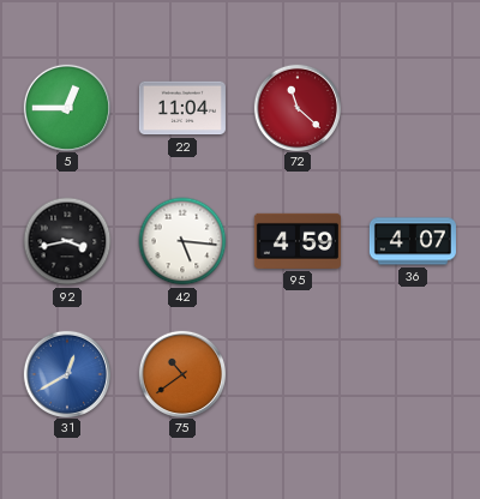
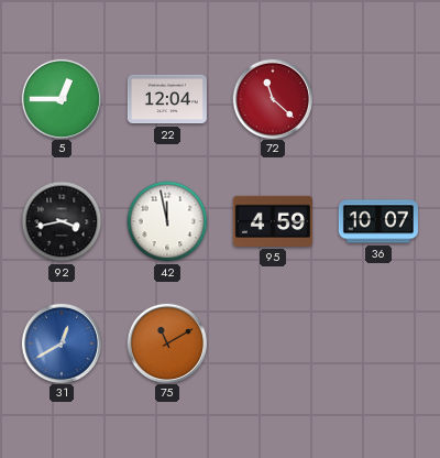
22: 11:04 -> 12:04
42: 5:16 -> 11:58
36: 4:07 -> 10:07
75: 10:39 -> 11:10
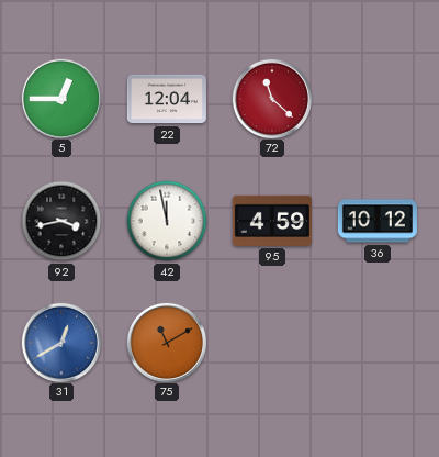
36: 10:07 -> 10:12
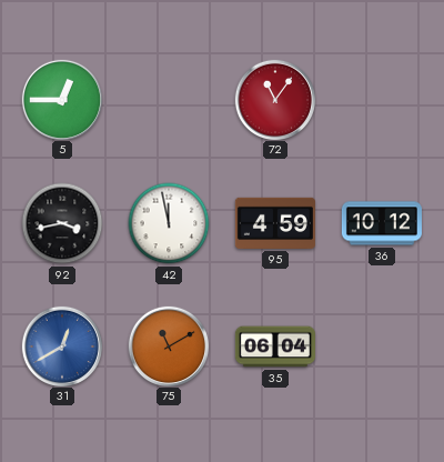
22: 12:04 -> none
72: 11:22 -> 11:06
35: none -> 06:04
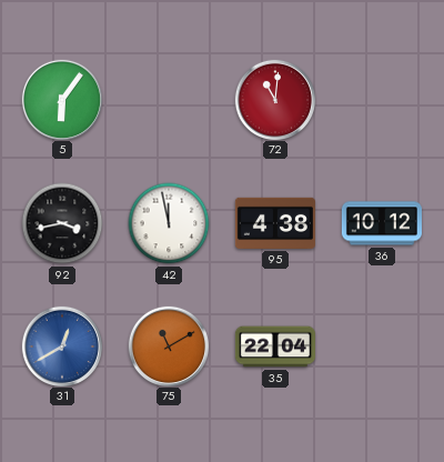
5: 12:45 -> 6:06
72: 11:06 -> 11:01
95: 4:59 -> 4:38
35: 06:04 -> 22:04
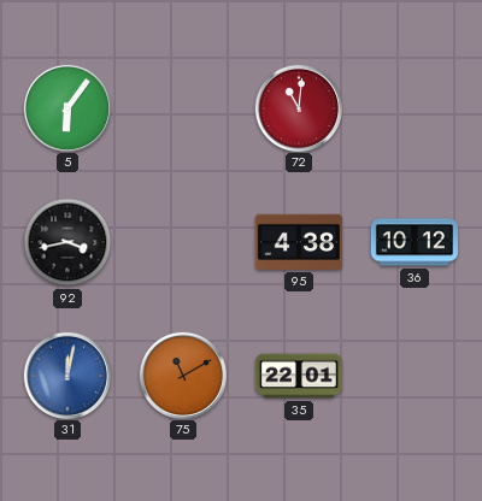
42: 11:58 -> none
31: 12:40 -> 12:02
35: 22:04 -> 22:01
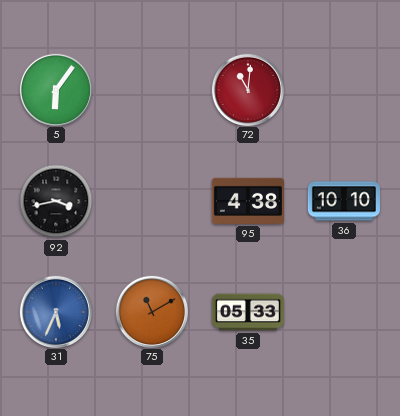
36: 10:12 -> 10:10
31: 12:02 -> 5:34
35: 22:01 -> 05:33
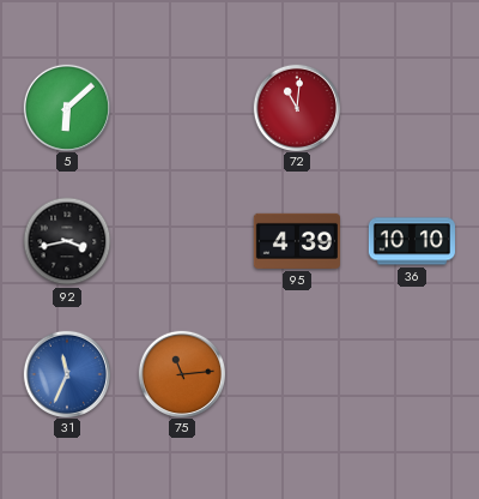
5: 6:06 -> 6:08
95: 4:38 -> 4:39
31: 5:34 -> 11:34
75: 11:10 -> 11:14
35: 05:33 -> none
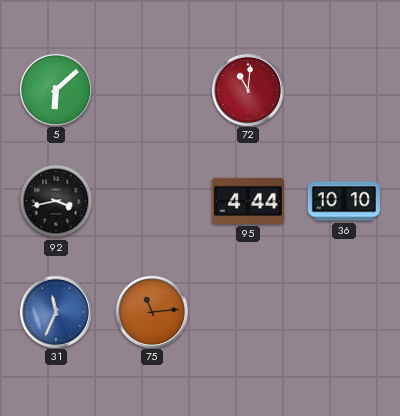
95: 4:39 -> 4:44
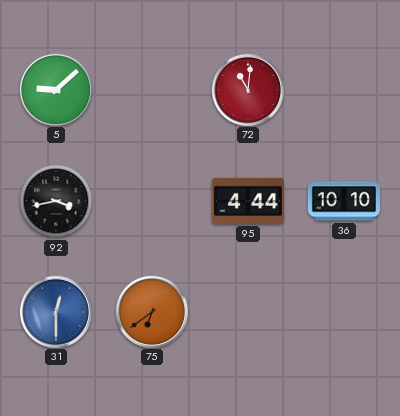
5: 6:08 -> 9:08
31: 11:34 -> 12:30
75: 11:14 -> 6:39
